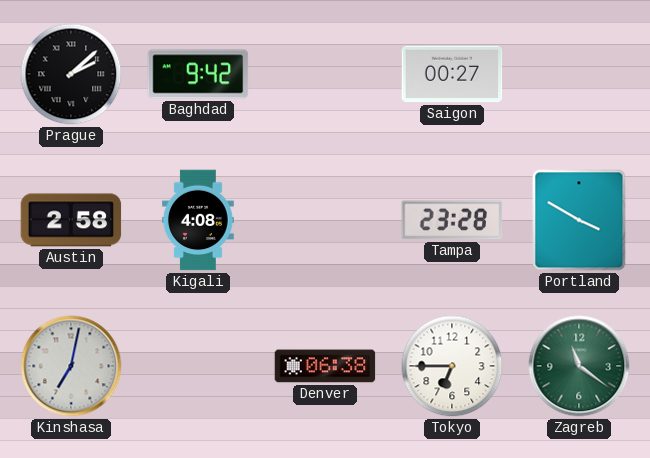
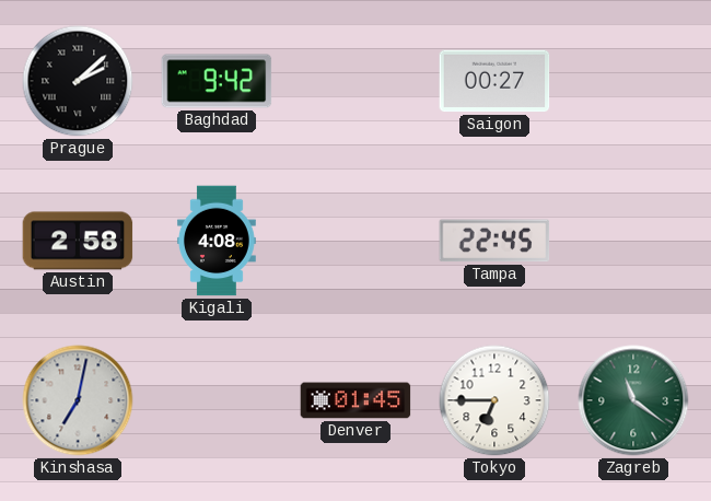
Tampa: 23:28 -> 22:45
Portland: 3:50 -> none
Denver: 06:38 -> 01:45
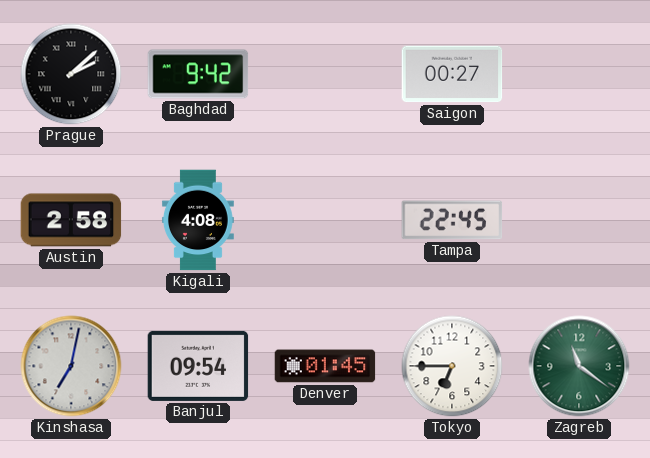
Banjul: none -> 09:54
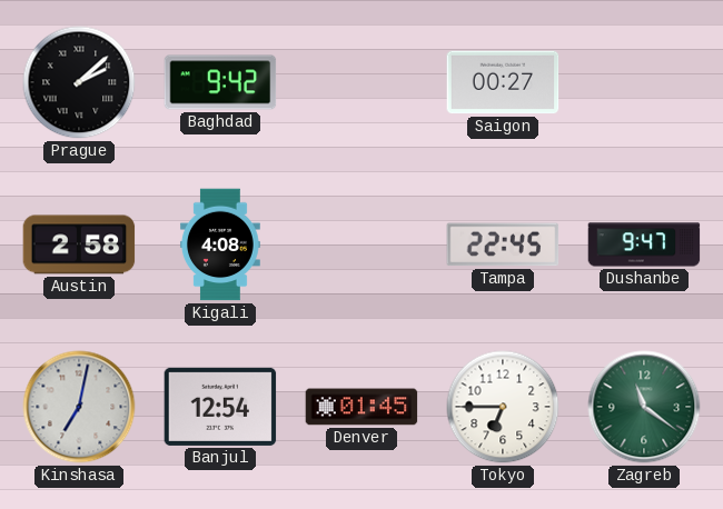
Dushanbe: none -> 9:47
Banjul: 09:54 -> 12:54
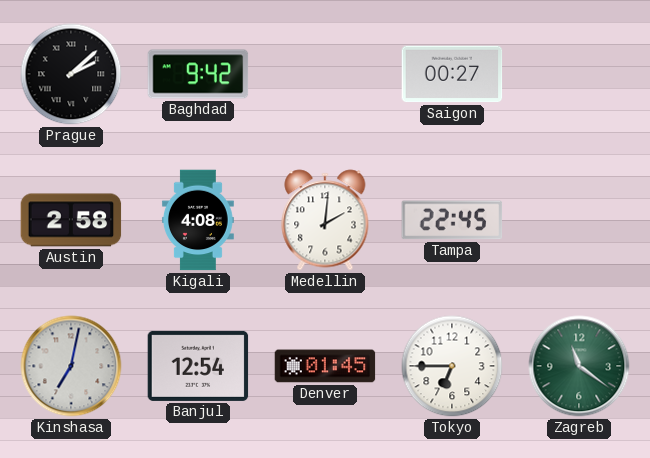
Medellin: none -> 2:01
Dushanbe: 9:47 -> none
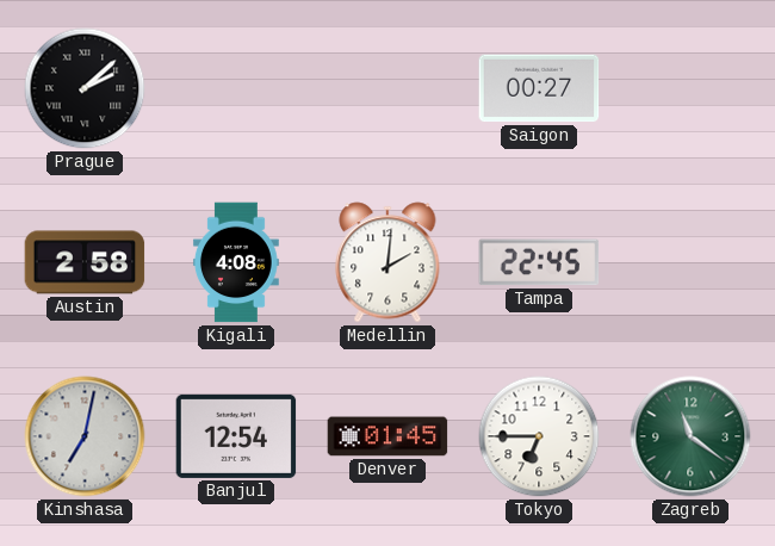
Baghdad: 9:42 -> none
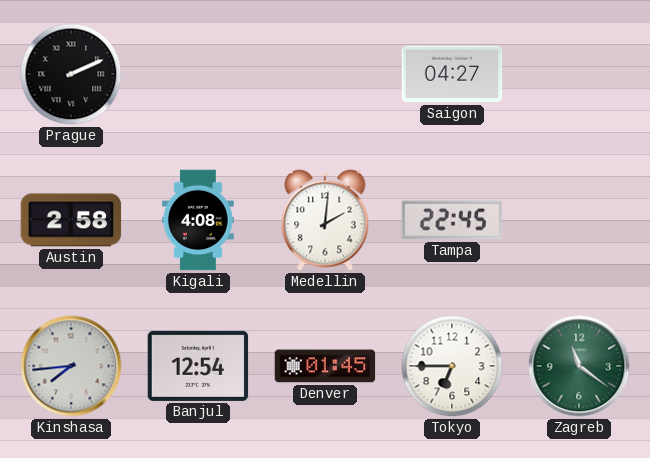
Prague: 2:08 -> 2:11
Saigon: 00:27 -> 04:27
Kinshasa: 7:02 -> 7:44
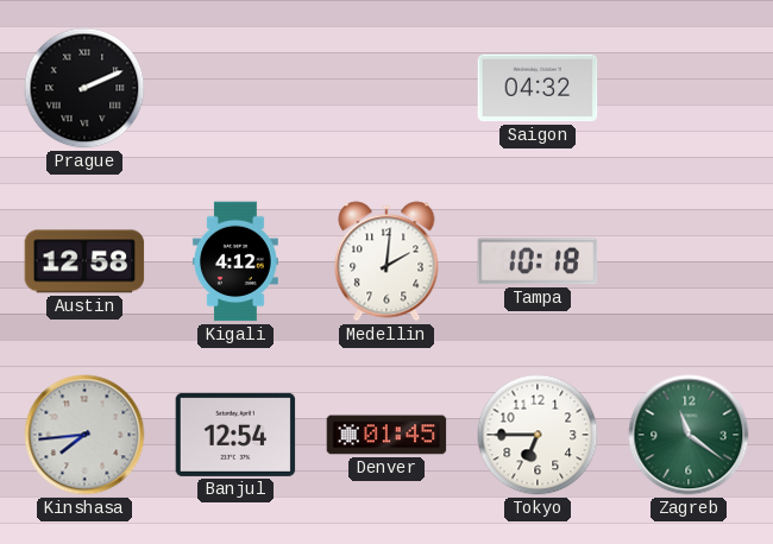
Saigon: 04:27 -> 04:32
Austin: 2:58 -> 12:58
Kigali: 4:08 -> 4:12
Tampa: 22:45 -> 10:18
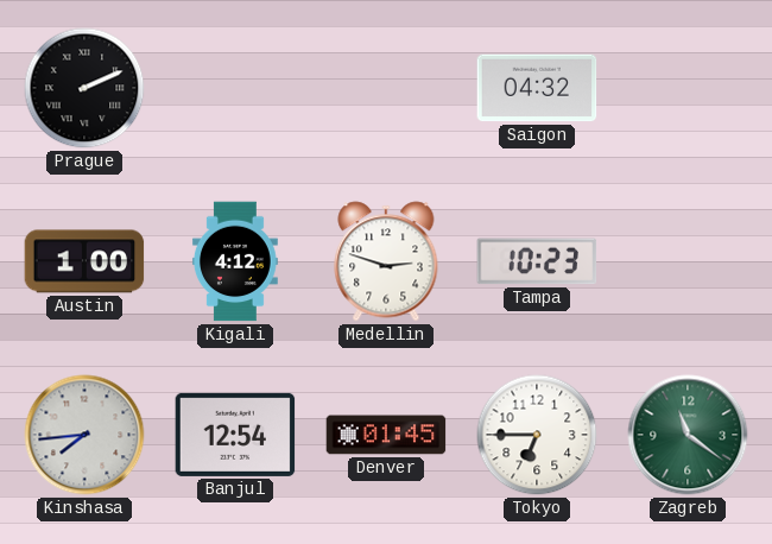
Austin: 12:58 -> 1:00
Medellin: 2:01 -> 2:48
Tampa: 10:18 -> 10:23
